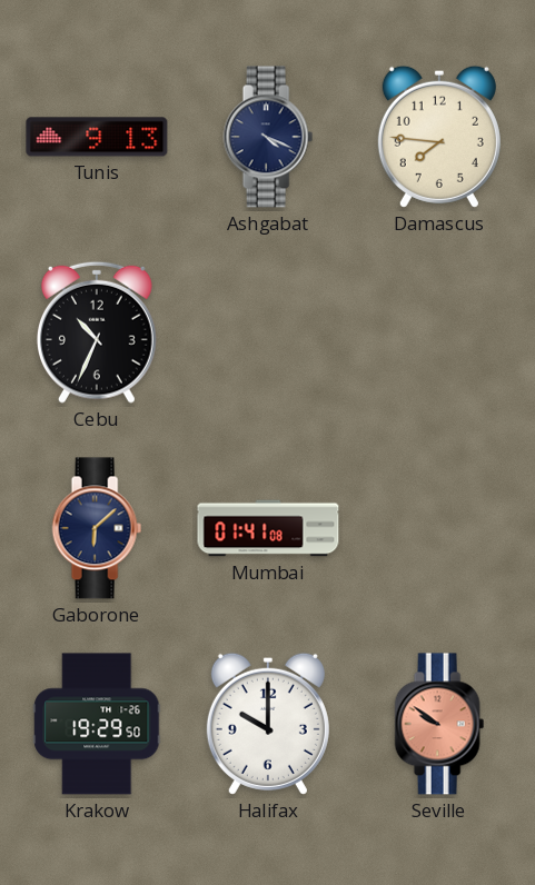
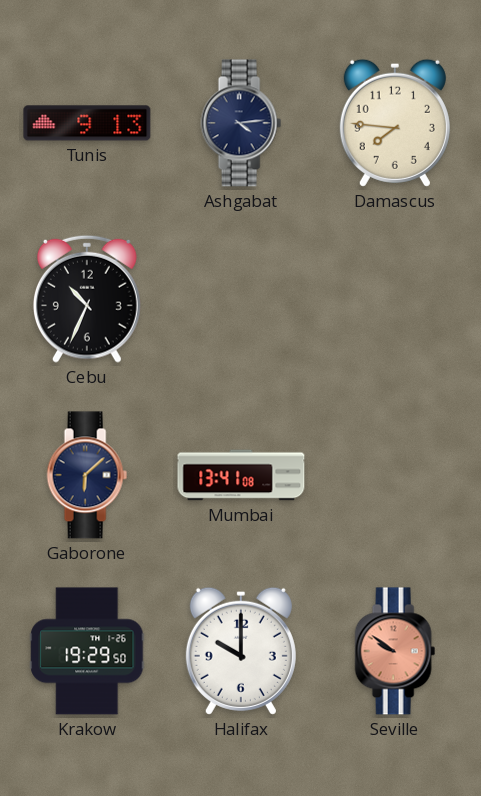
Ashgabat: 4:19 -> 4:14
Mumbai: 01:41 -> 13:41
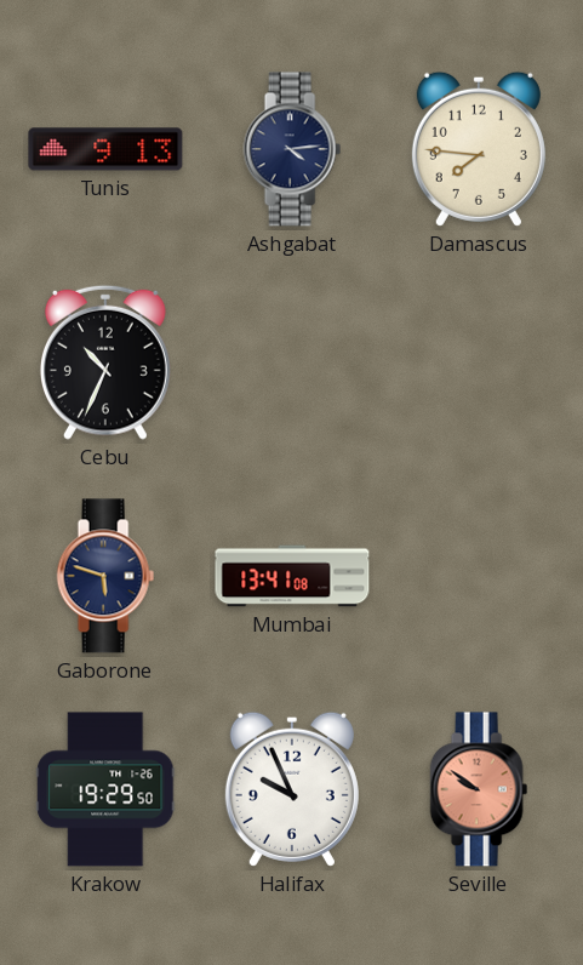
Gaborone: 6:08 -> 5:48
Halifax: 10:00 -> 9:56
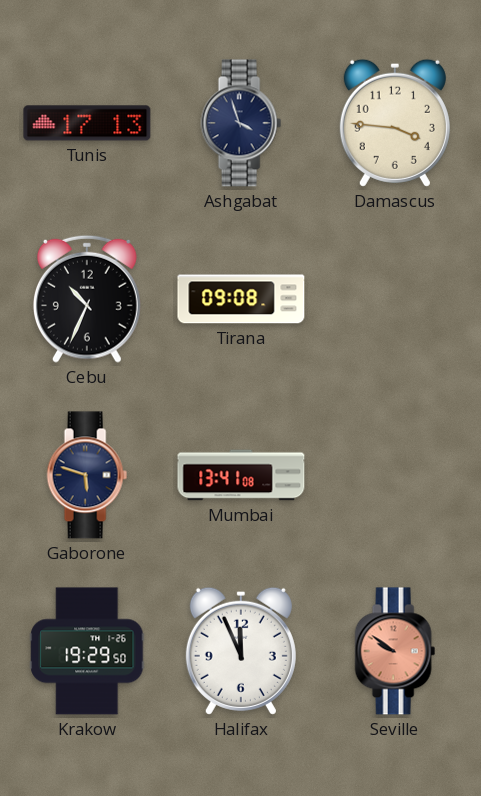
Tunis: 9:13 -> 17:13
Ashgabat: 4:14 -> 3:57
Damascus: 7:46 -> 3:46
Tirana: none -> 09:08
Halifax: 9:56 -> 11:56
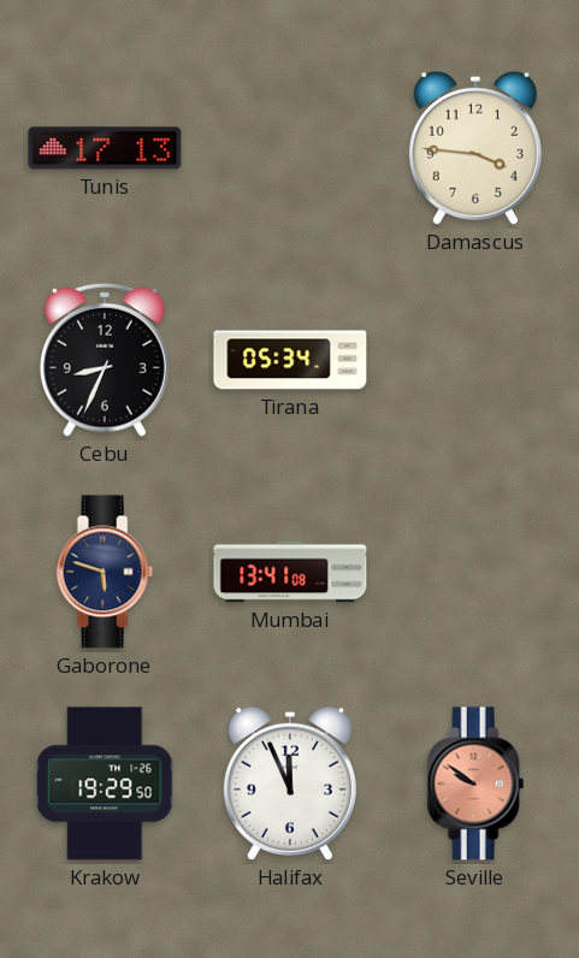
Ashgabat: 3:57 -> none
Cebu: 10:34 -> 8:34
Tirana: 09:08 -> 05:34
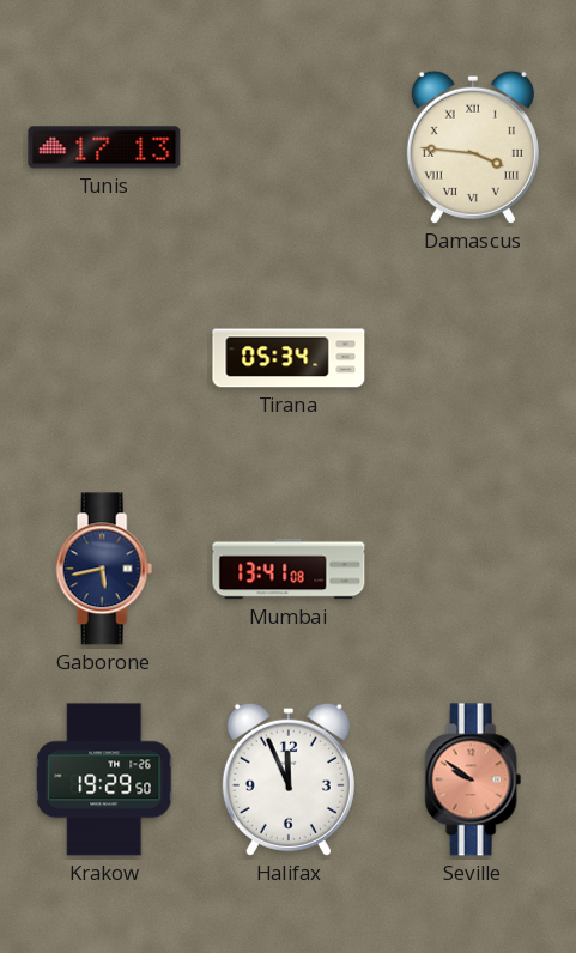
Damascus numerals: Arabic -> Roman
Cebu: 8:34 -> none
Gaborone: 5:48 -> 5:43
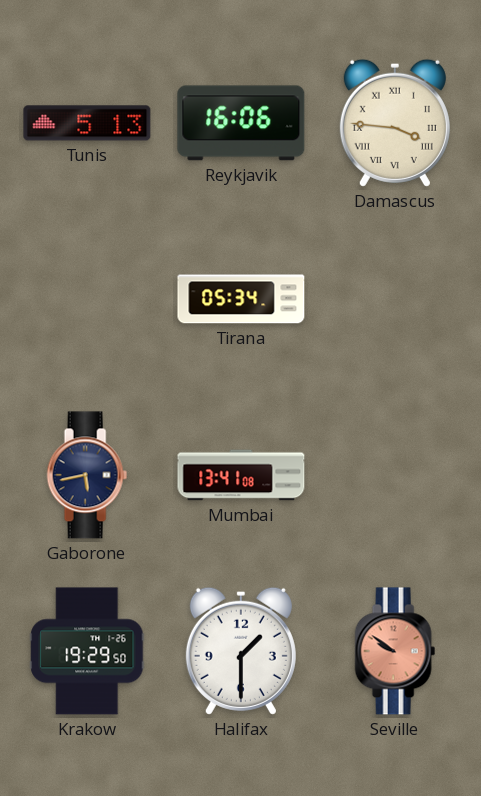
Tunis: 17:13 -> 5:13
Reykjavik: none -> 16:06
Halifax: 11:56 -> 1:30
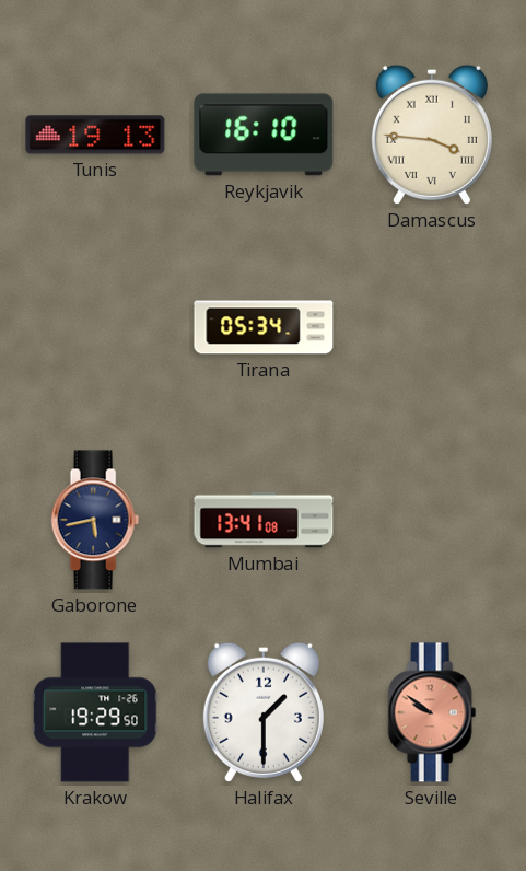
Tunis: 5:13 -> 19:13
Reykjavik: 16:06 -> 16:10
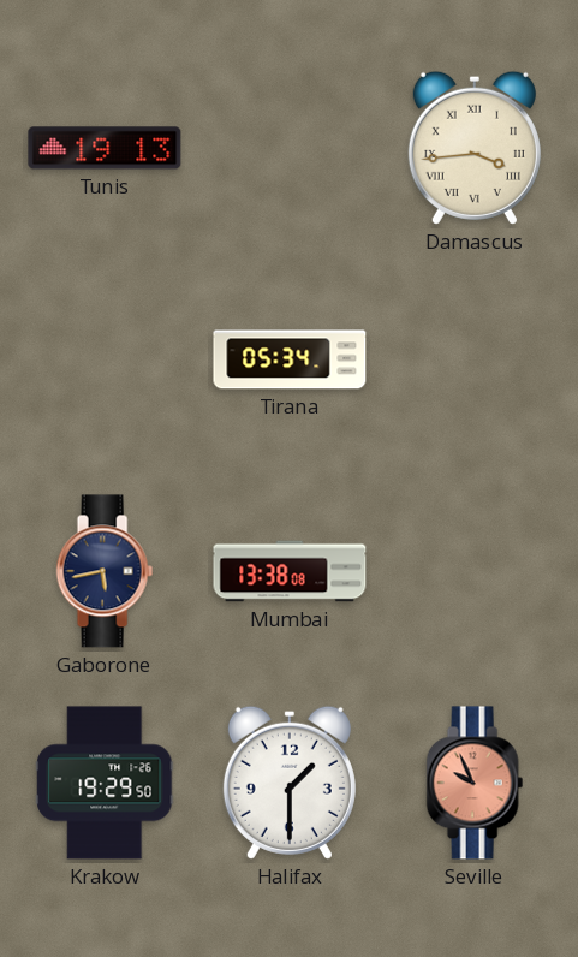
Reykjavik: 16:10 -> none
Damascus: 3:46 -> 3:44
Mumbai: 13:41 -> 13:38
Seville: 9:51 -> 9:56
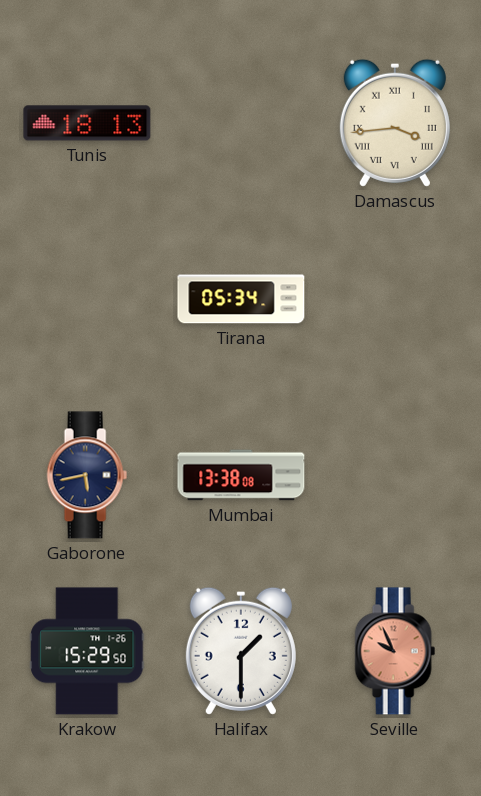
Tunis: 19:13 -> 18:13
Krakow: 19:29 -> 15:29
